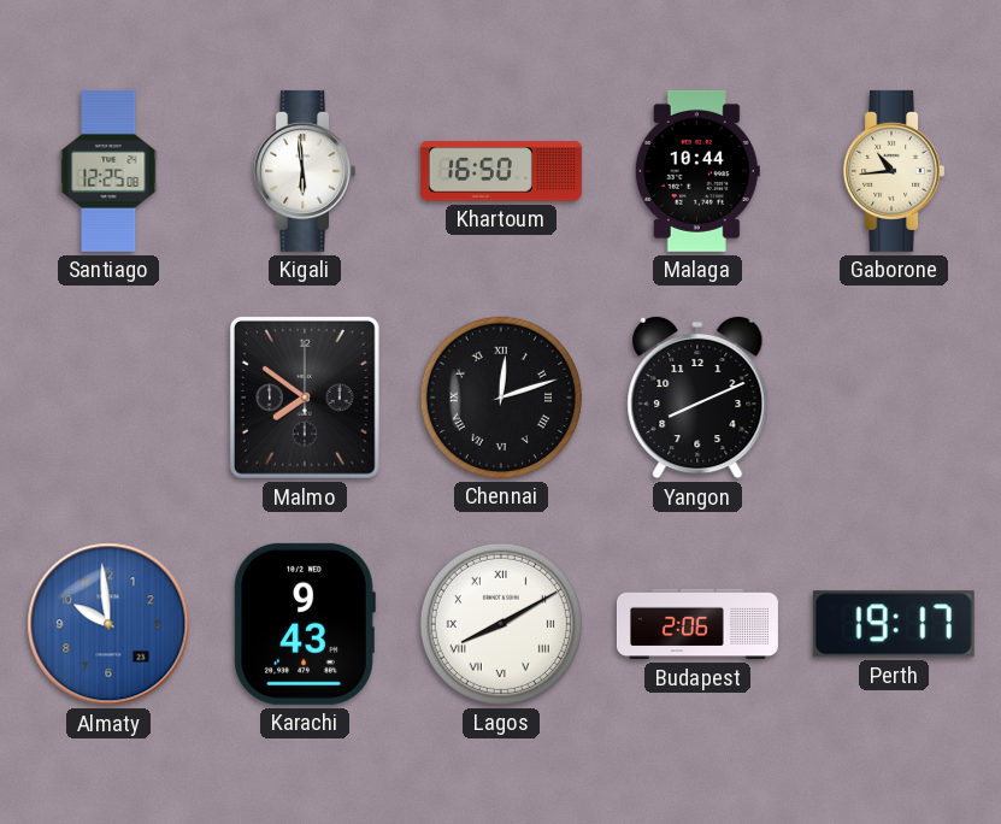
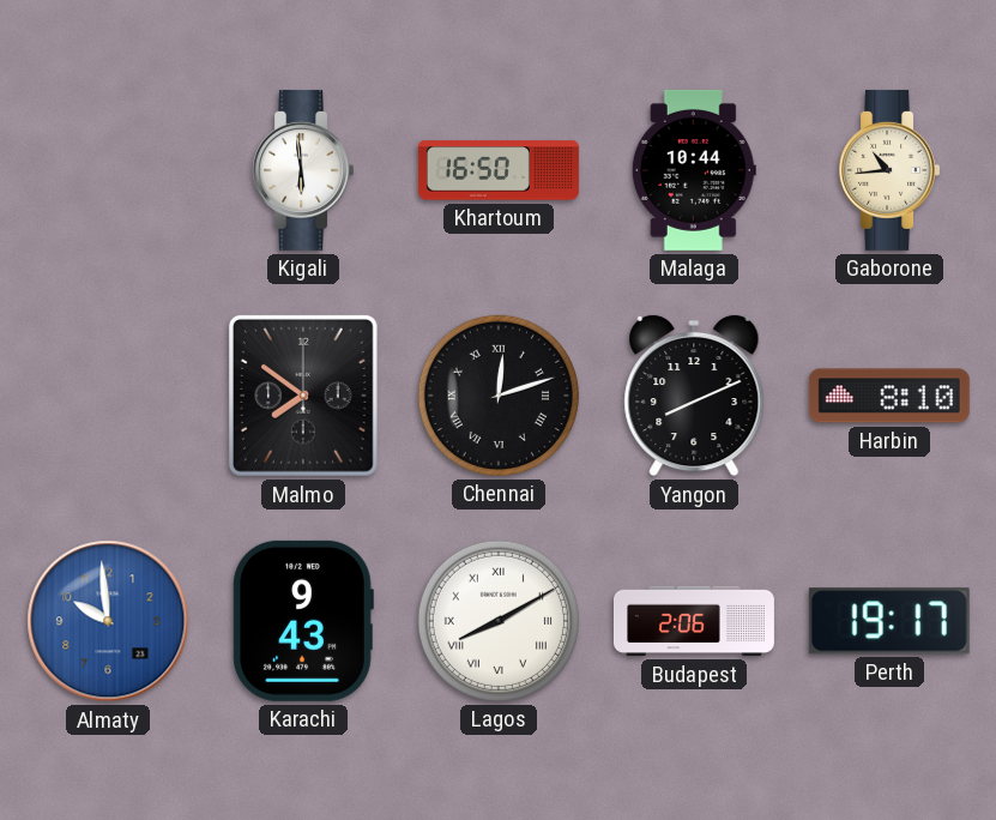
Santiago: 12:25 -> none
Harbin: none -> 8:10
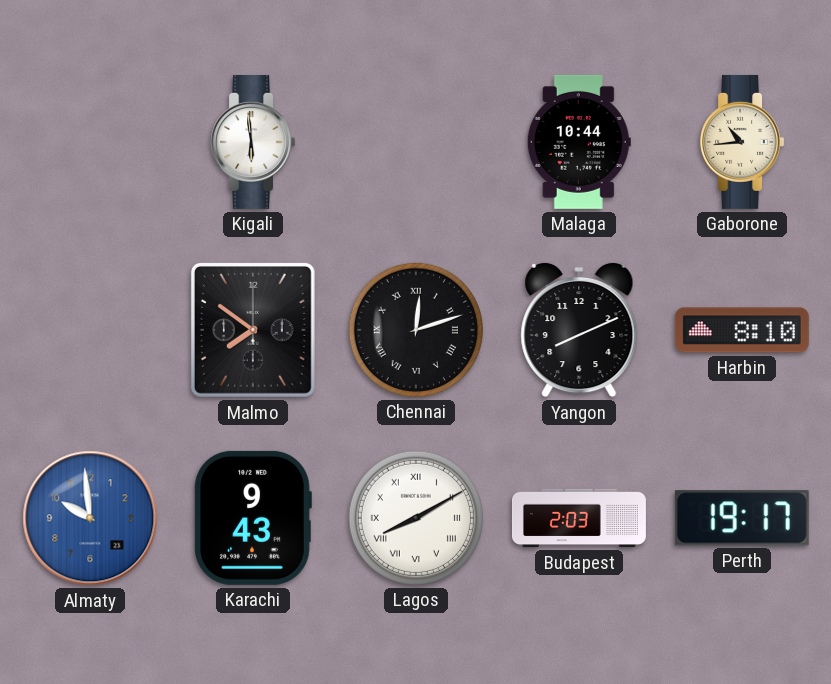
Khartoum: 16:50 -> none
Budapest: 2:06 -> 2:03
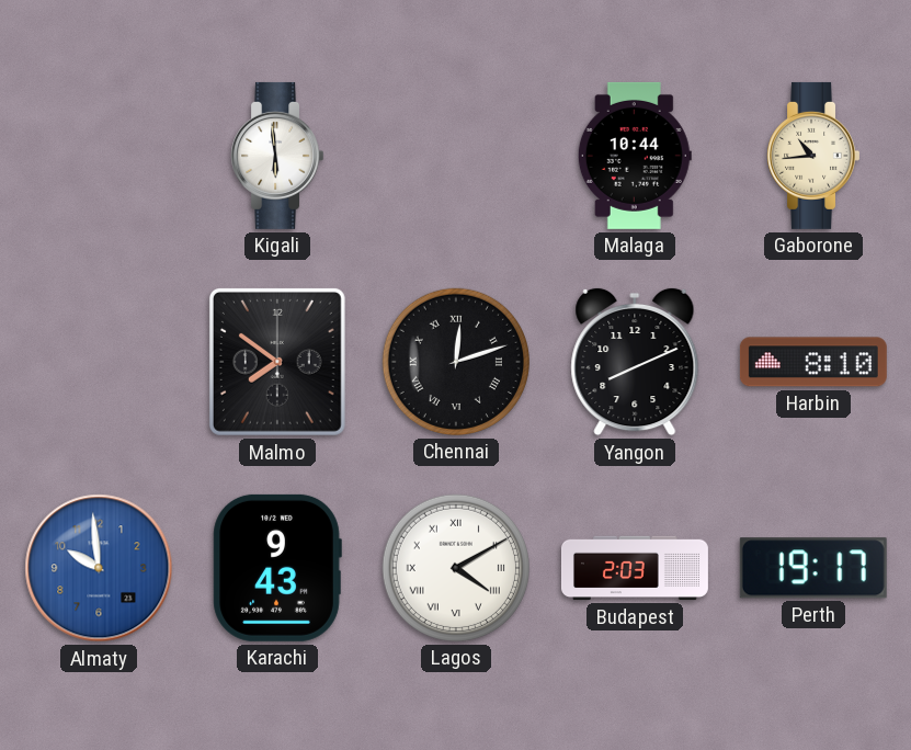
Lagos: 8:10 -> 4:10
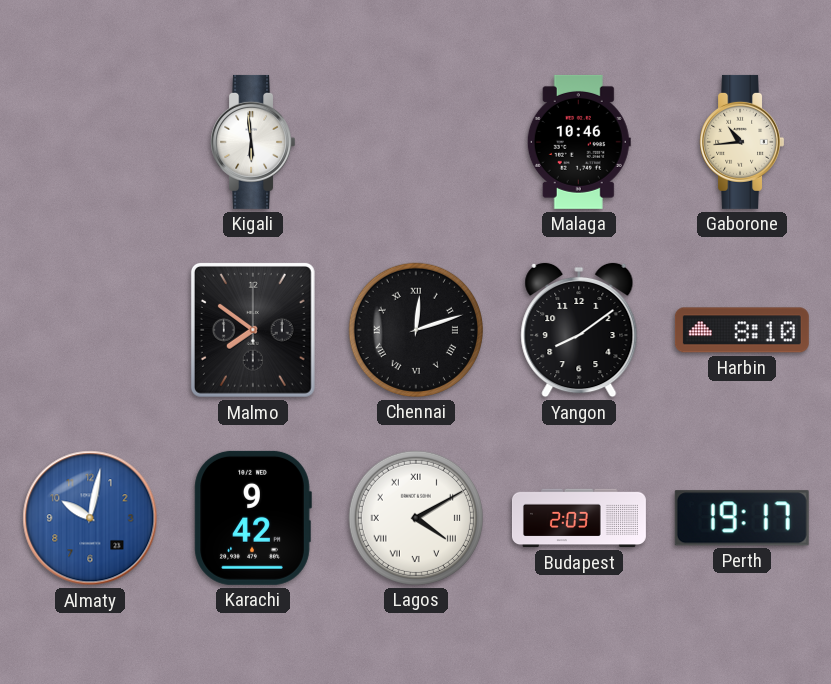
Malaga: 10:44 -> 10:46
Yangon: 8:11 -> 8:09
Almaty: 9:59 -> 10:02
Karachi: 9:43 -> 9:42
